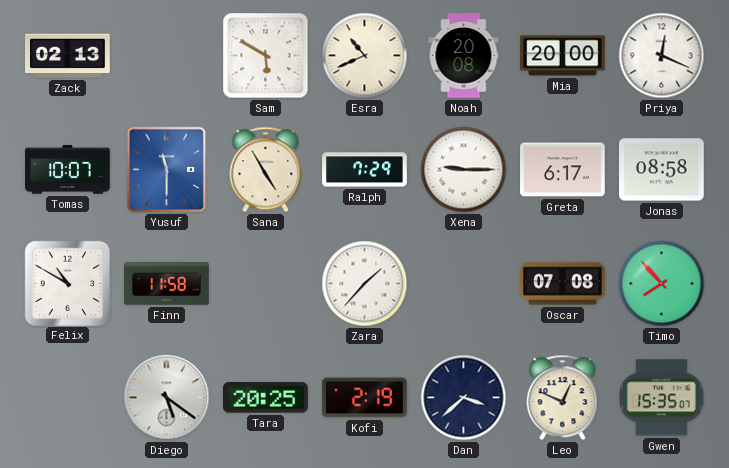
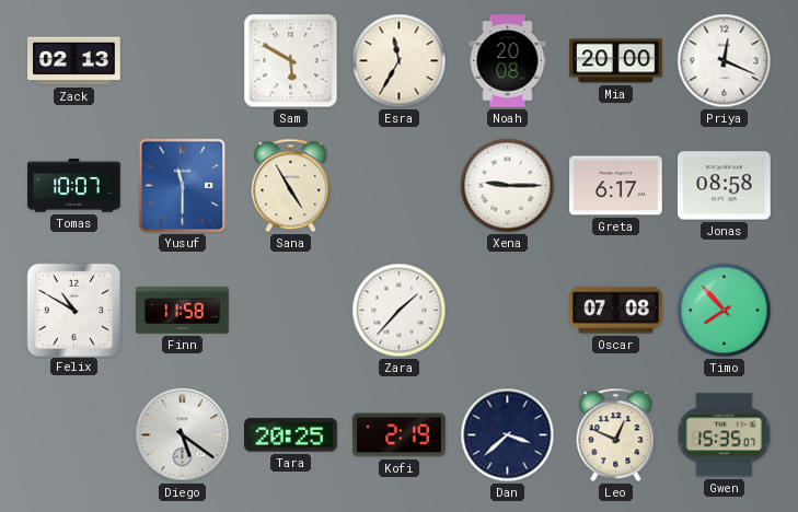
Esra: 10:41 -> 11:35
Ralph: 7:29 -> none
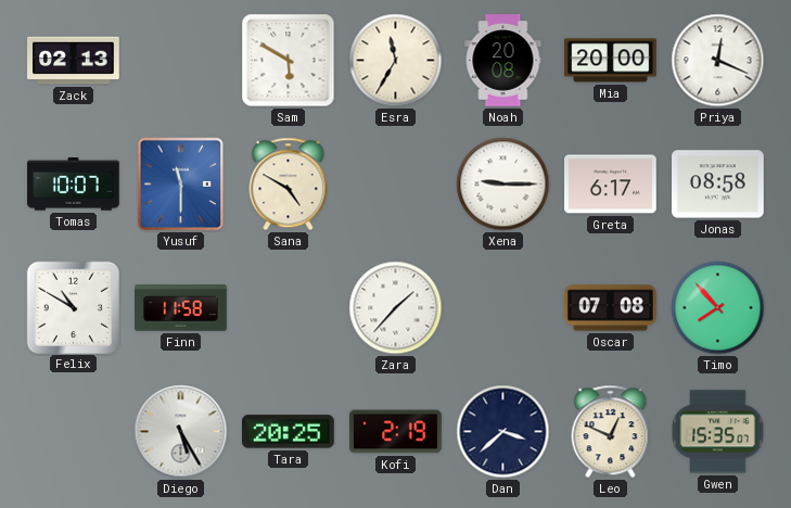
Sana: 4:55 -> 4:50
Diego: 5:21 -> 5:25
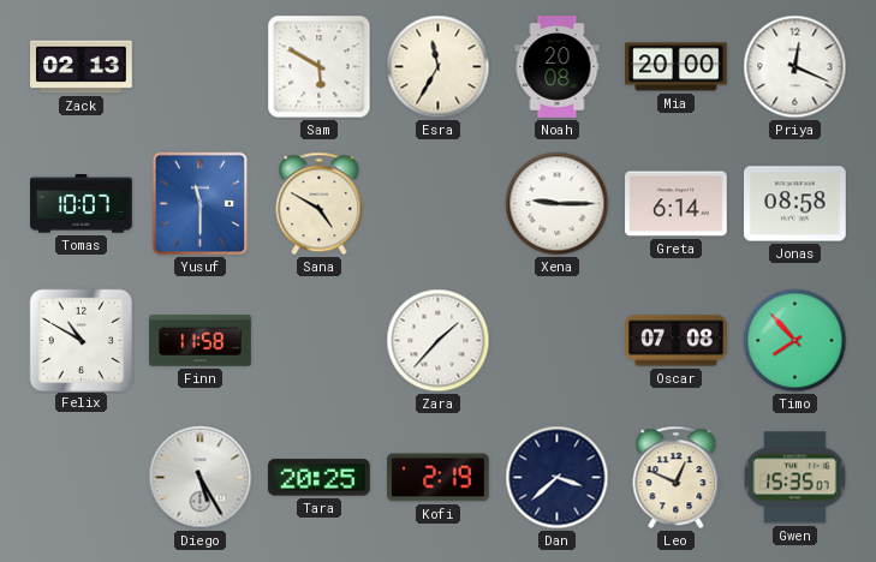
Greta: 6:17 -> 6:14
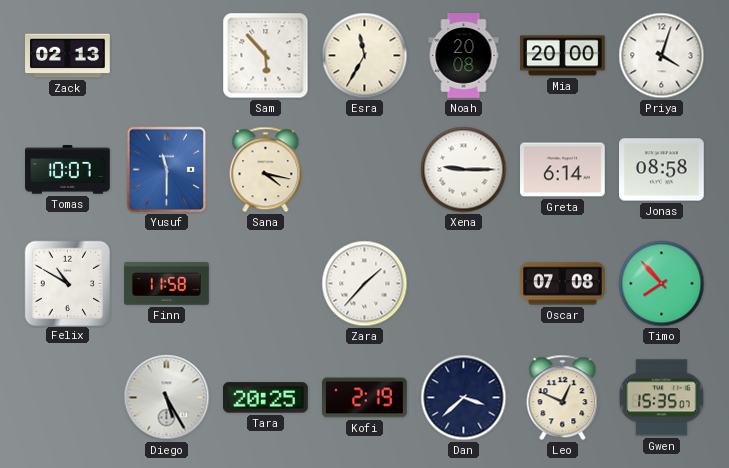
Sam: 5:50 -> 5:53
Priya: 12:19 -> 4:03
Sana: 4:50 -> 4:17
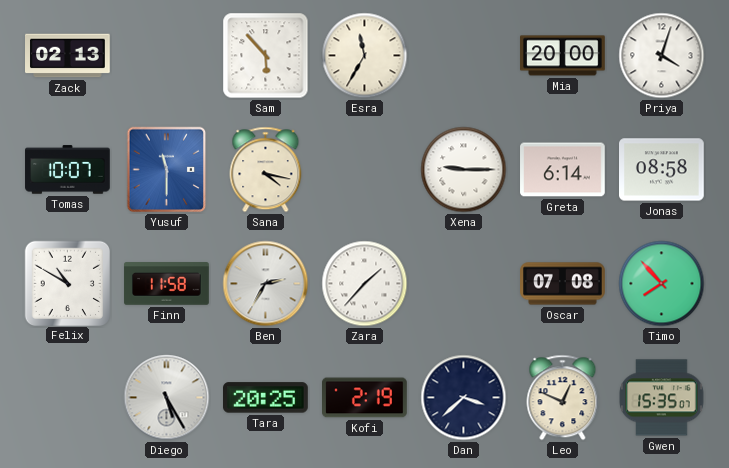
Noah: 20:08 -> none
Ben: none -> 2:35
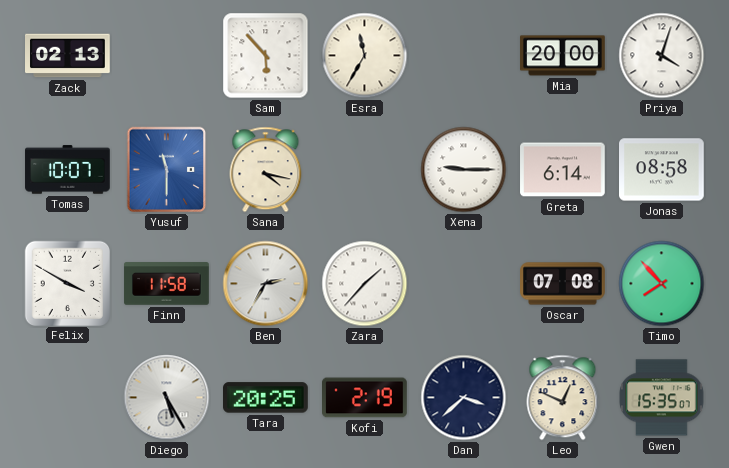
Felix: 10:50 -> 3:50
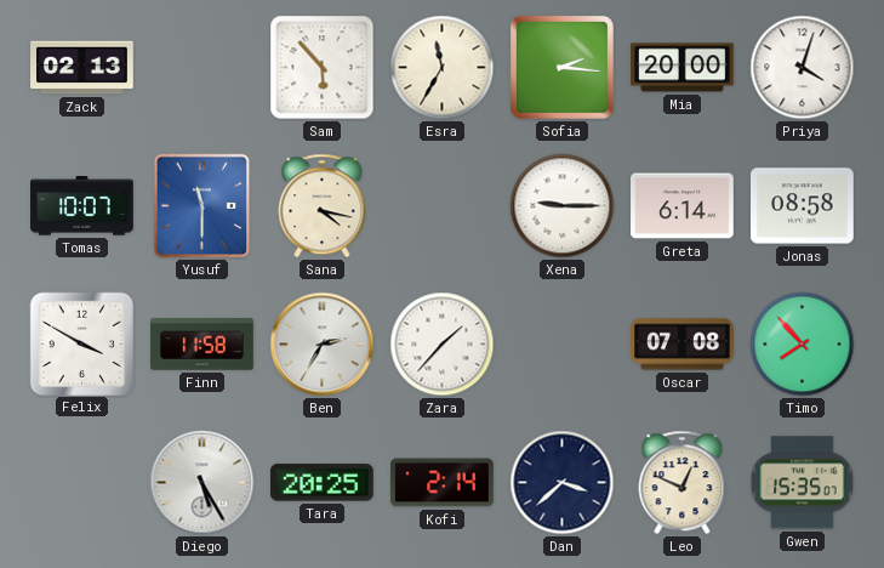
Sofia: none -> 2:16
Kofi: 2:19 -> 2:14
